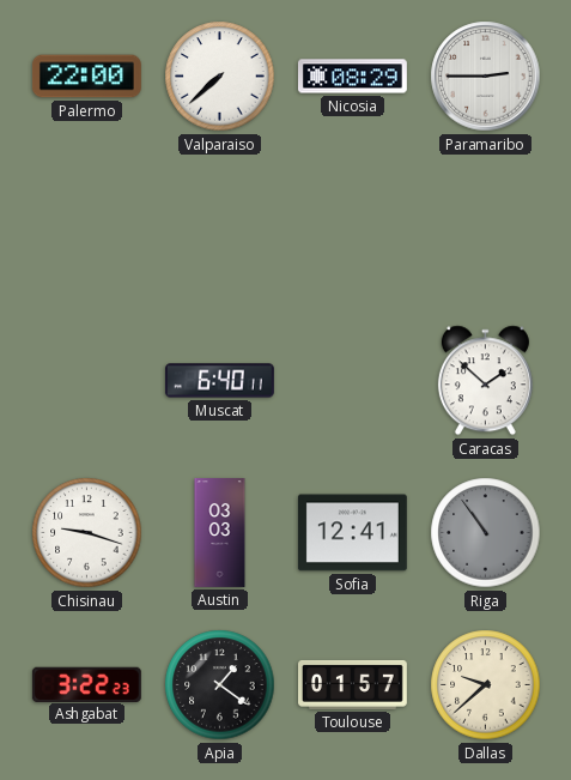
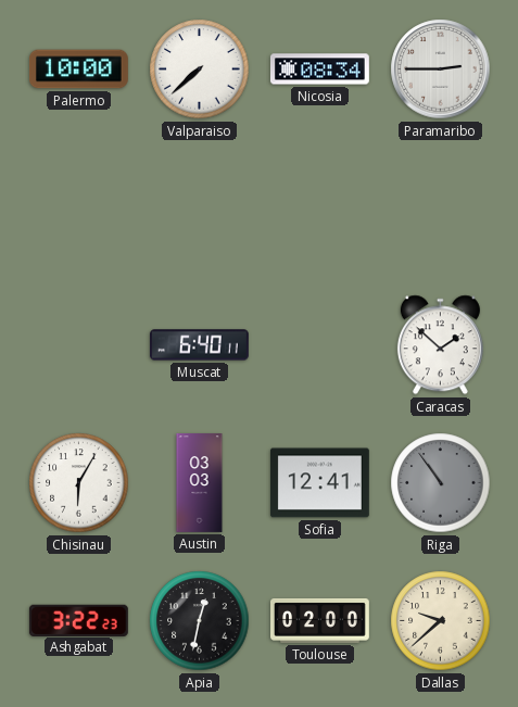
Palermo: 22:00 -> 10:00
Nicosia: 08:29 -> 08:34
Chisinau: 9:18 -> 6:05
Apia: 1:21 -> 12:32
Toulouse: 01:57 -> 02:00
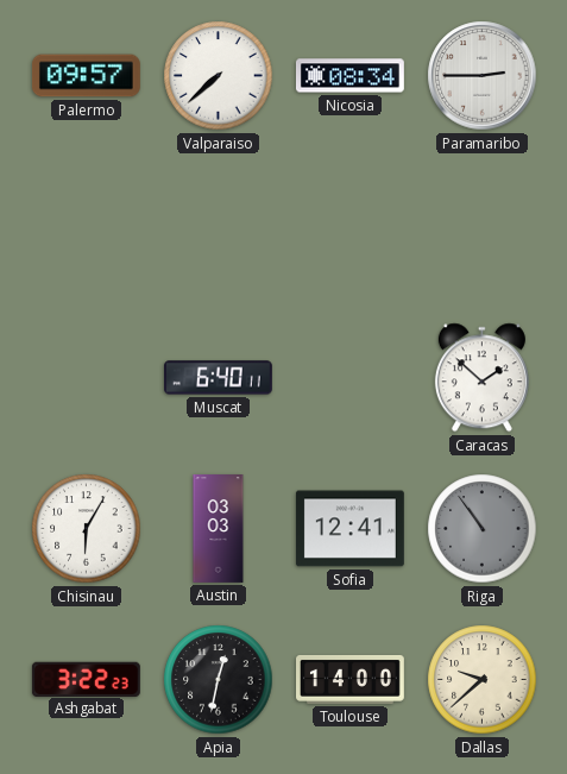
Palermo: 10:00 -> 09:57
Toulouse: 02:00 -> 14:00
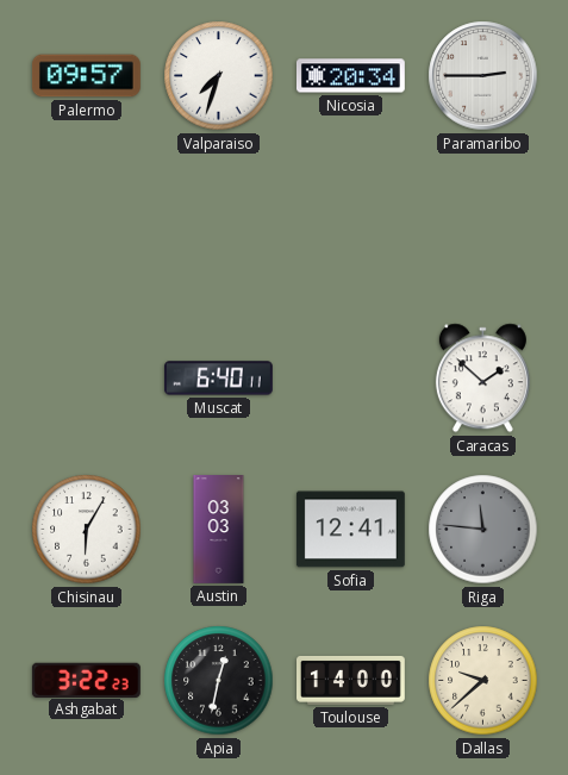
Valparaiso: 7:38 -> 7:33
Nicosia: 08:34 -> 20:34
Riga: 10:54 -> 11:46
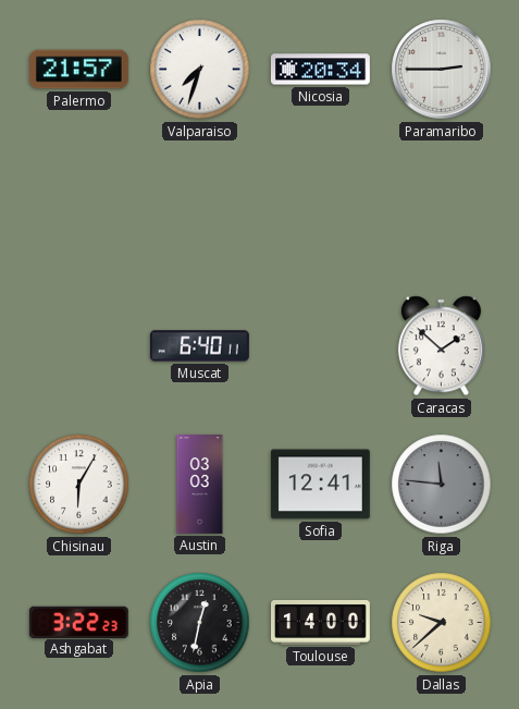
Palermo: 09:57 -> 21:57
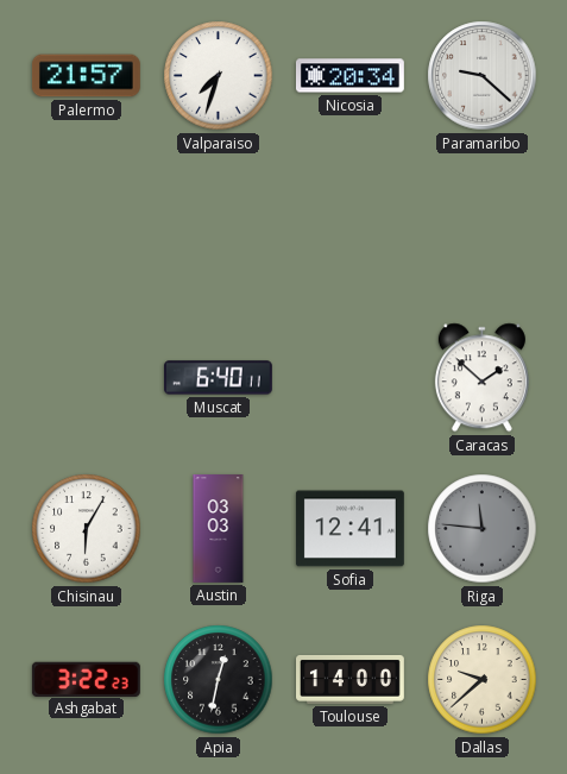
Paramaribo: 2:45 -> 9:22
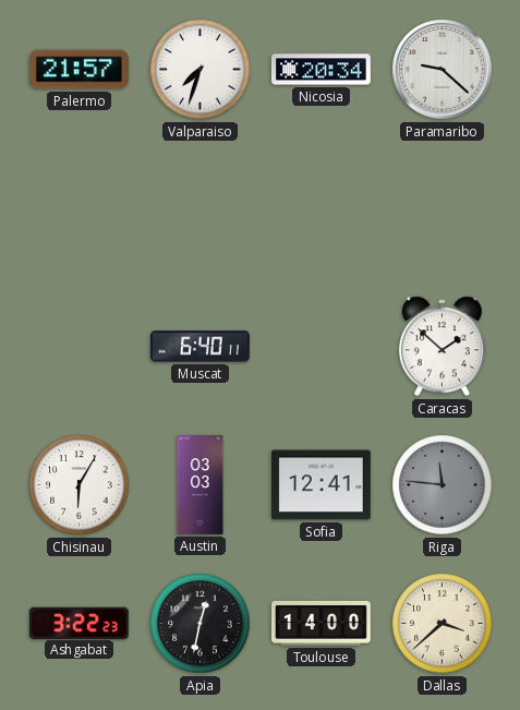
Dallas: 9:38 -> 3:38
